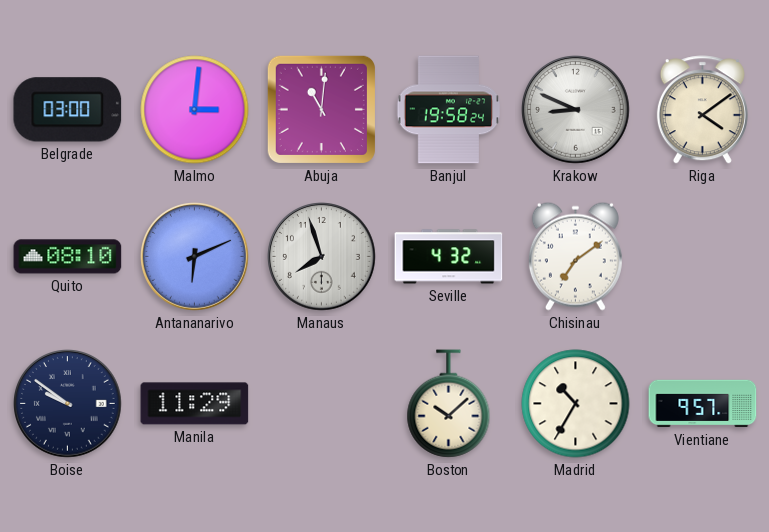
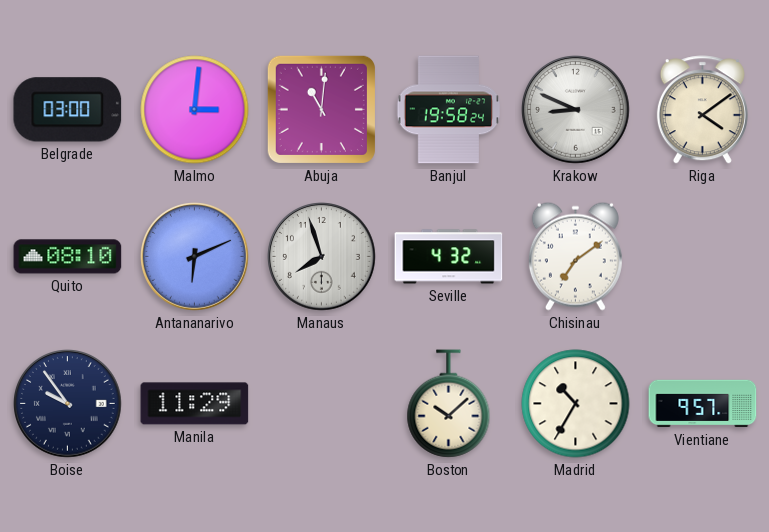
Boise: 9:51 -> 9:54
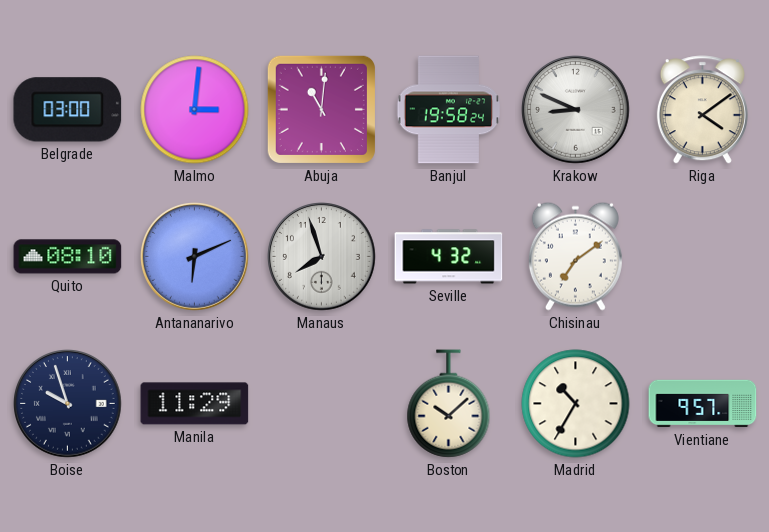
Boise: 9:54 -> 9:57
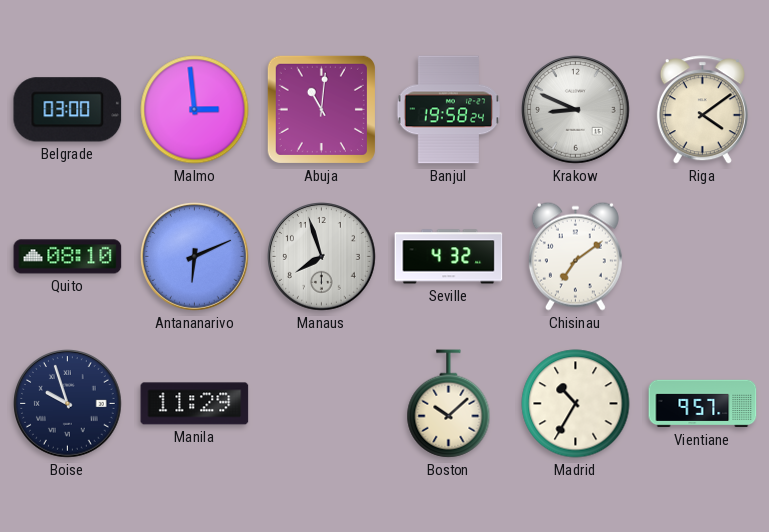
Malmo: 3:01 -> 2:59
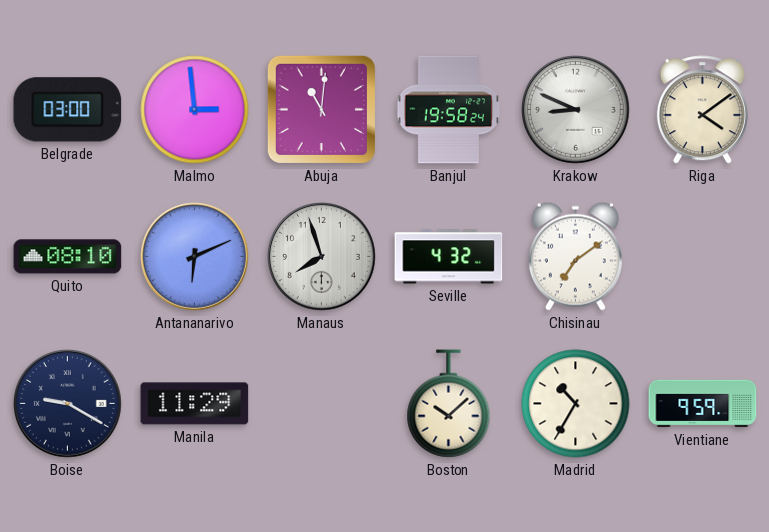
Boise: 9:57 -> 9:20
Vientiane: 9:57 -> 9:59
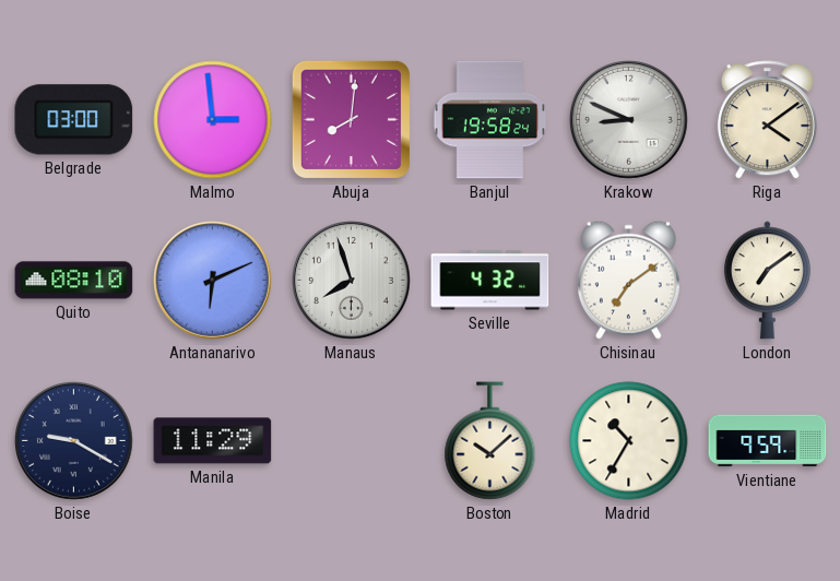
Abuja: 11:01 -> 8:01
London: none -> 7:09
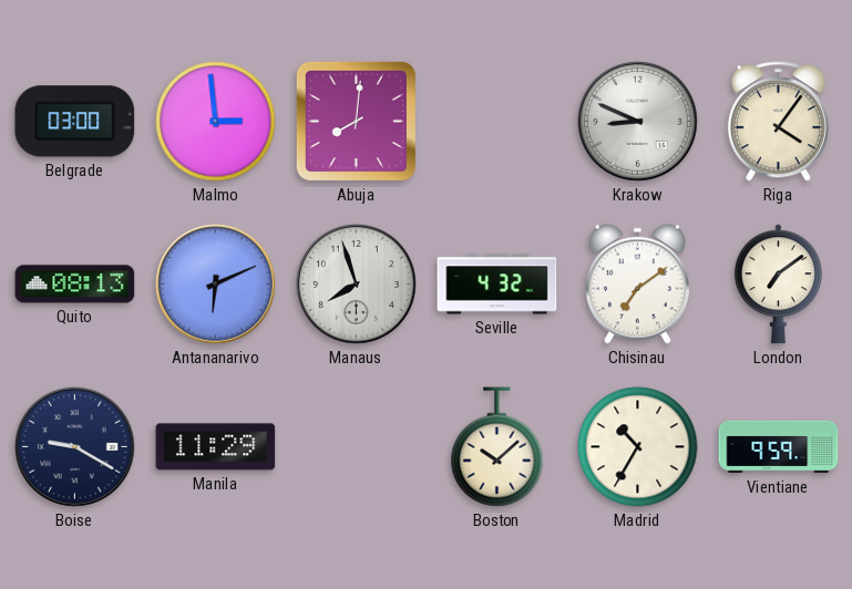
Banjul: 19:58 -> none
Riga: 4:09 -> 4:06
Quito: 08:10 -> 08:13
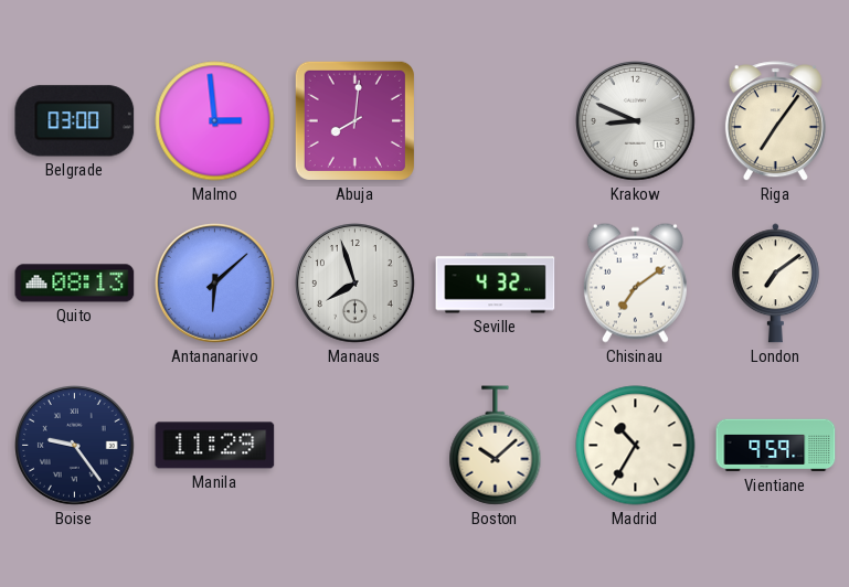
Riga: 4:06 -> 7:06
Antananarivo: 6:11 -> 6:08
Boise: 9:20 -> 9:24
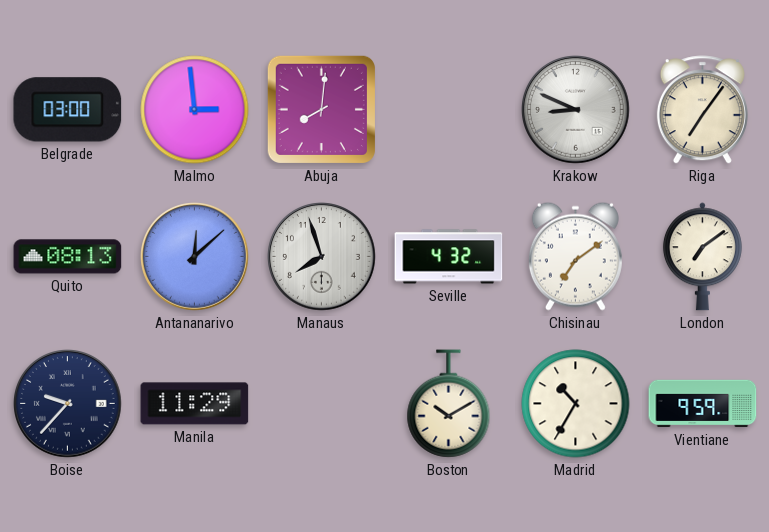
Antananarivo: 6:08 -> 12:08
Boise: 9:24 -> 9:37
Boston: 10:08 -> 10:10
